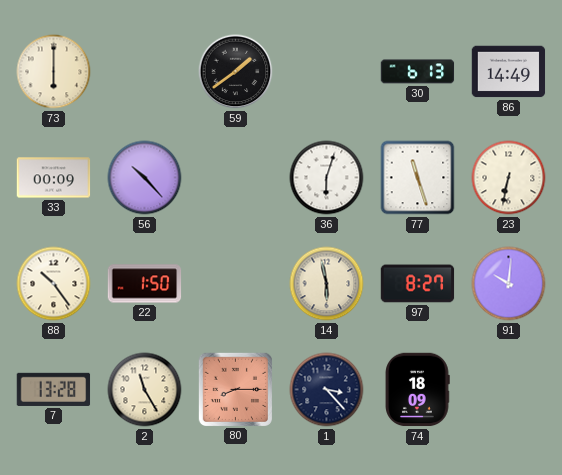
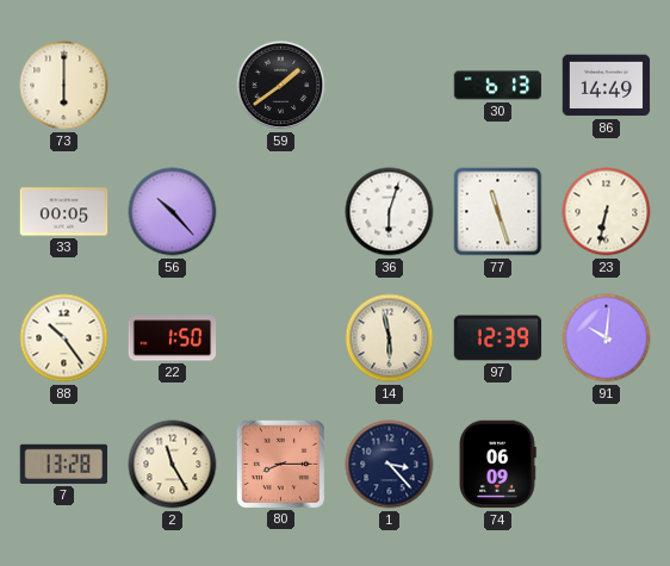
33: 00:09 -> 00:05
97: 8:27 -> 12:39
74: 18:09 -> 06:09
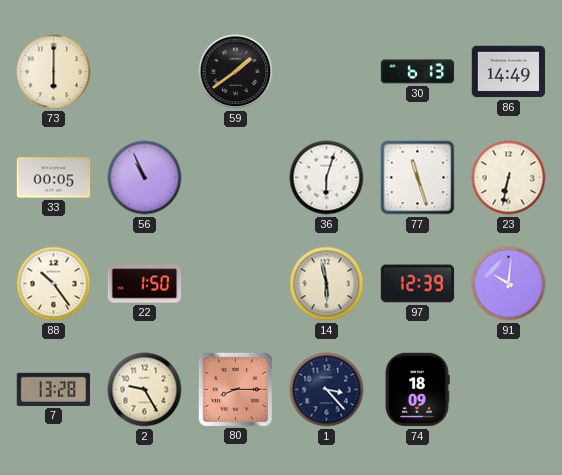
56: 10:23 -> 10:56
2: 11:25 -> 9:25
74: 06:09 -> 18:09
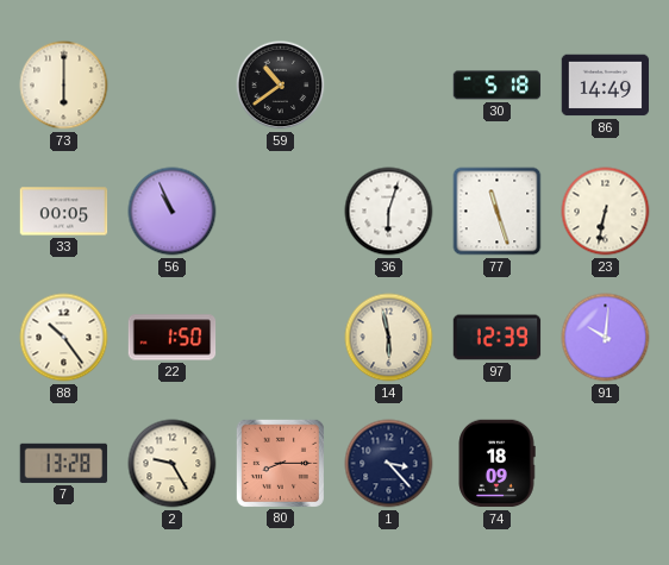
59: 1:39 -> 10:39
30: 6:13 -> 5:18
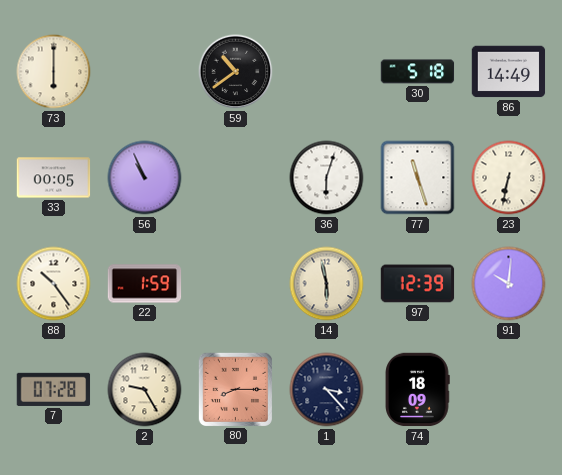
22: 1:50 -> 1:59
7: 13:28 -> 07:28
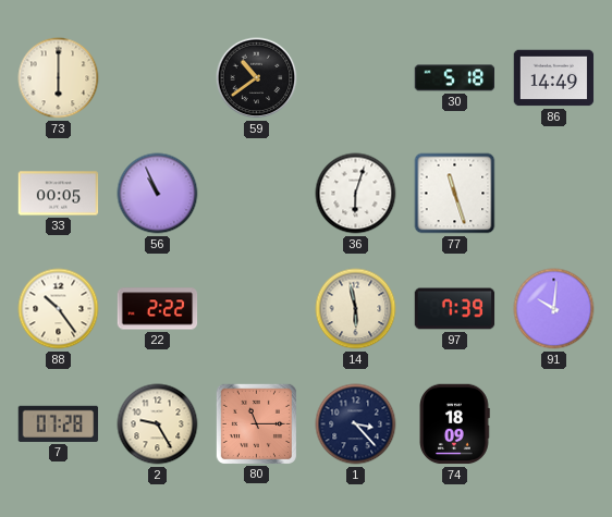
23: 6:32 -> none
22: 1:59 -> 2:22
97: 12:39 -> 7:39
80: 8:15 -> 11:15
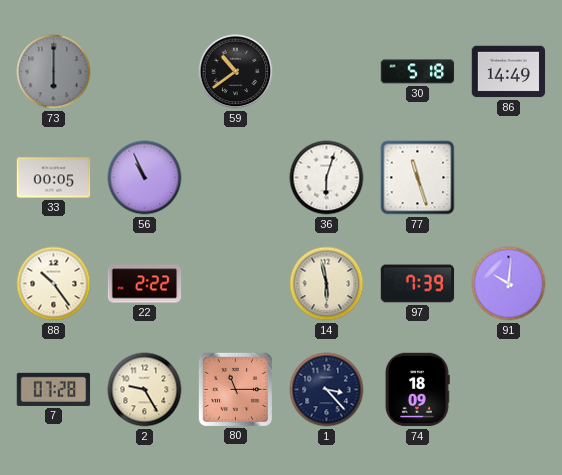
73 dial: cream -> grey
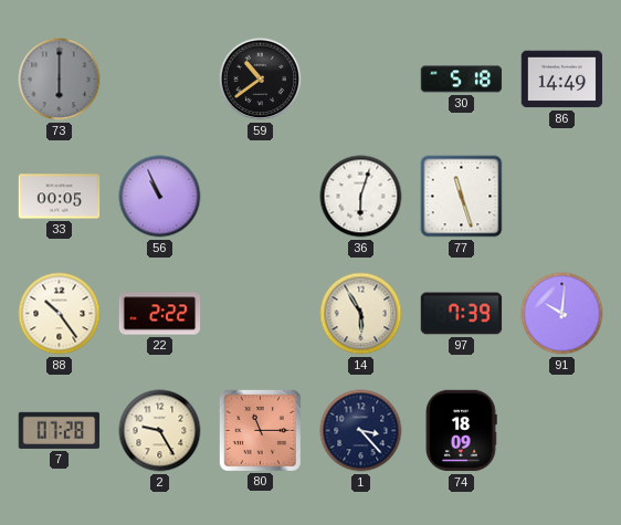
14: 5:58 -> 5:55
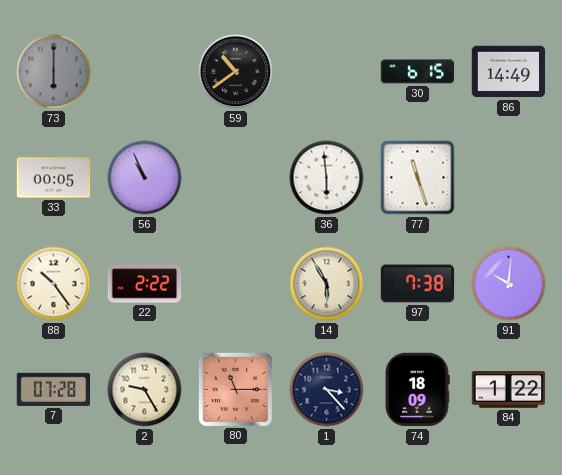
30: 5:18 -> 6:15
36: 6:03 -> 5:59
97: 7:39 -> 7:38
84: none -> 1:22
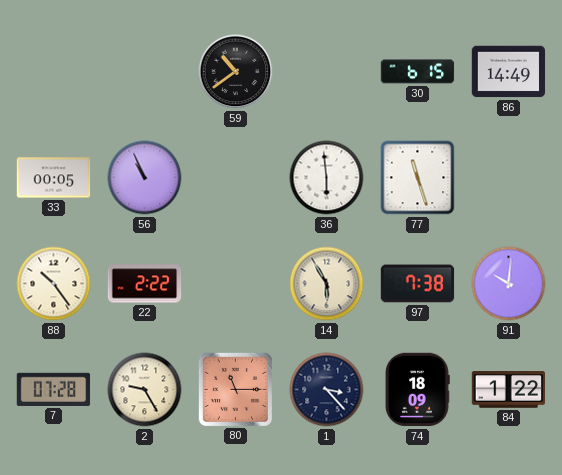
73: 6:00 -> none
